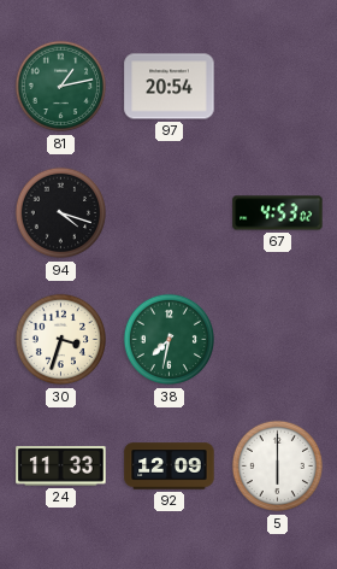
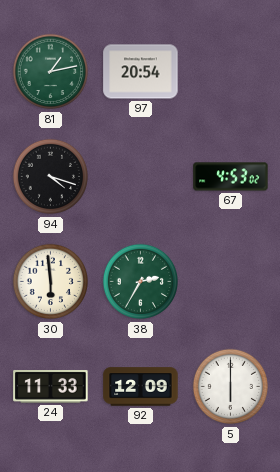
30: 3:33 -> 5:59
38: 7:32 -> 2:35
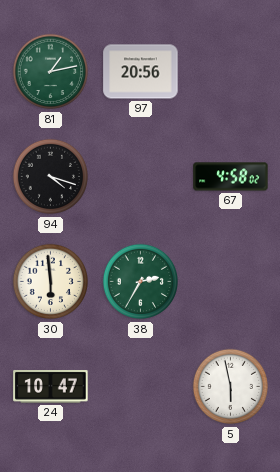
97: 20:54 -> 20:56
67: 4:53 -> 4:58
24: 11:33 -> 10:47
92: 12:09 -> none
5: 6:00 -> 5:58
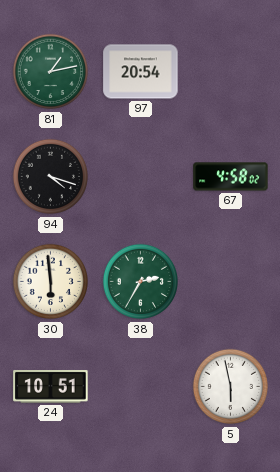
97: 20:56 -> 20:54
24: 10:47 -> 10:51
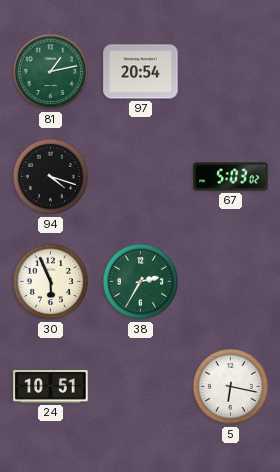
67: 4:58 -> 5:03
30: 5:59 -> 5:56
5: 5:58 -> 6:17
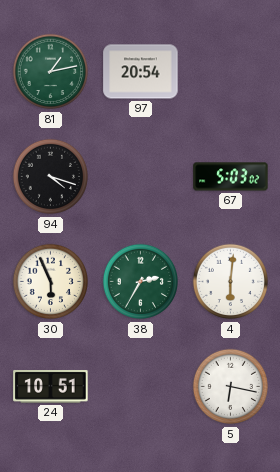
4: none -> 6:01
